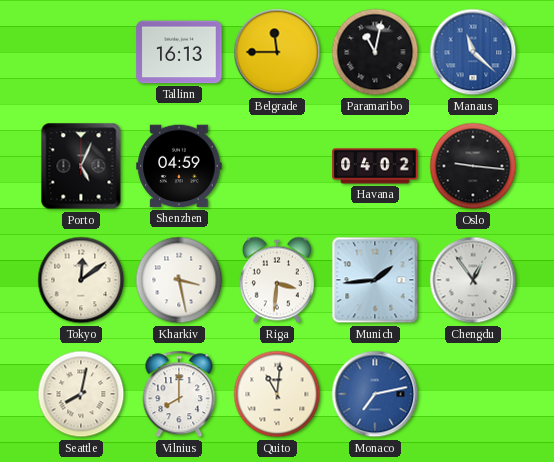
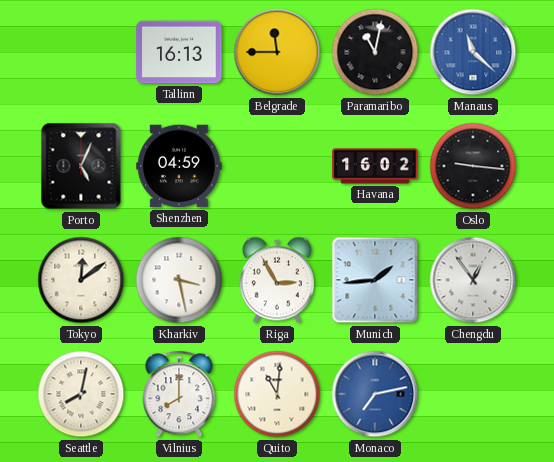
Havana: 04:02 -> 16:02
Riga: 3:31 -> 2:55
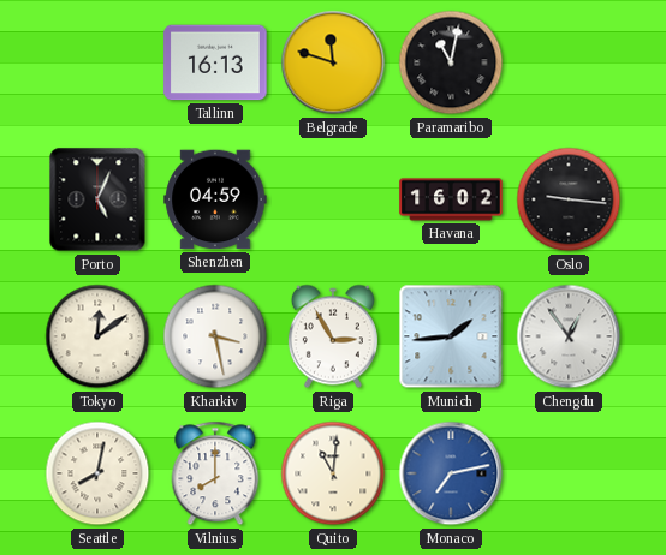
Belgrade: 11:45 -> 11:48
Manaus: 11:22 -> none
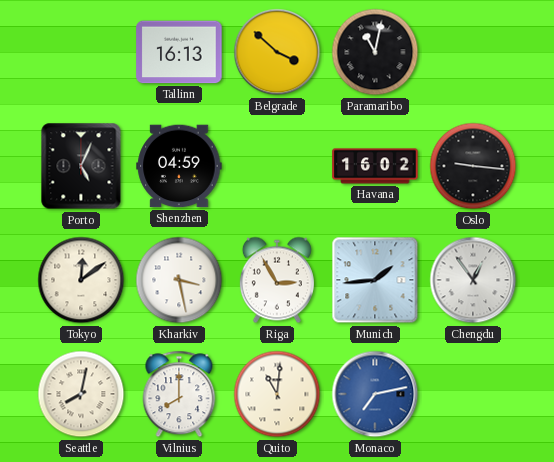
Belgrade: 11:48 -> 3:52
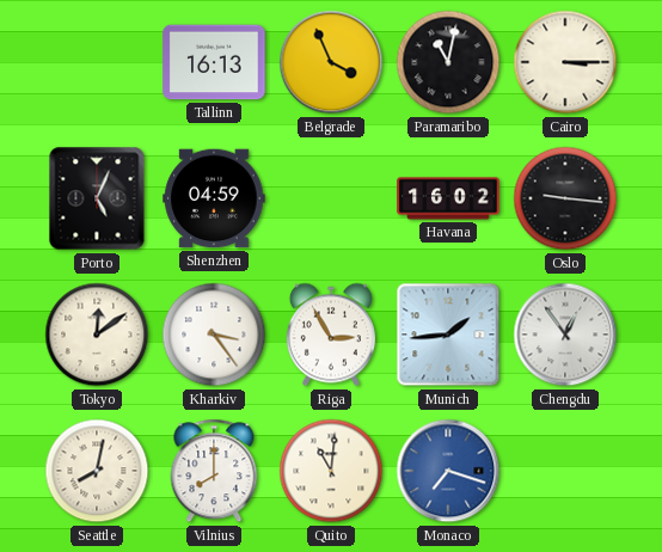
Belgrade: 3:52 -> 3:56
Cairo: none -> 3:15
Kharkiv: 3:28 -> 3:24
Monaco: 7:13 -> 7:18
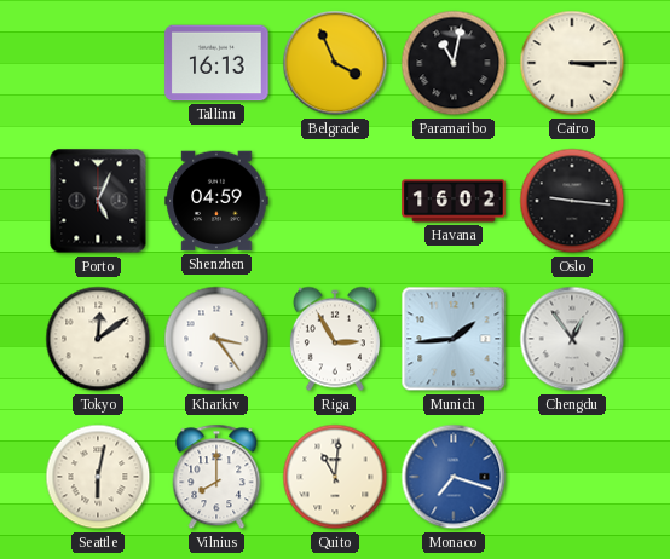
Seattle: 8:02 -> 6:02
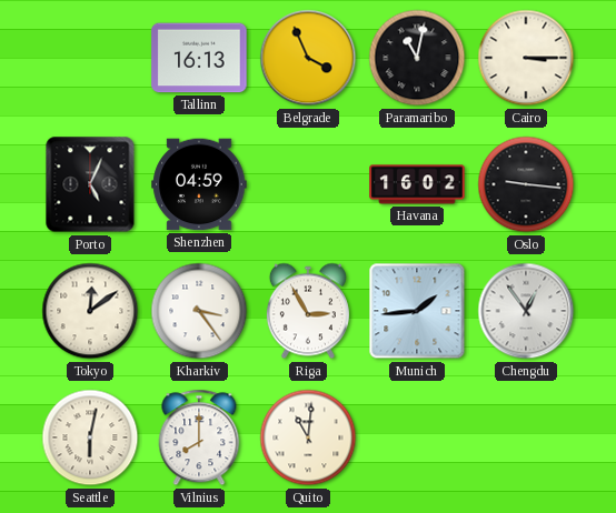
Monaco: 7:18 -> none
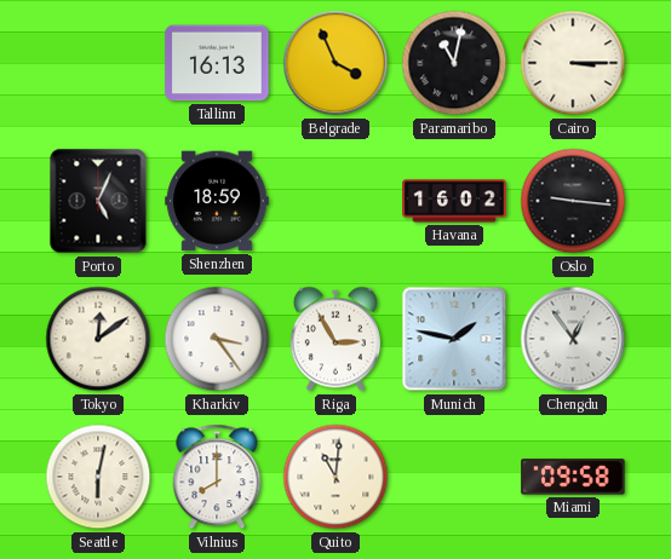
Shenzhen: 04:59 -> 18:59
Munich: 1:44 -> 1:47
Miami: none -> 09:58
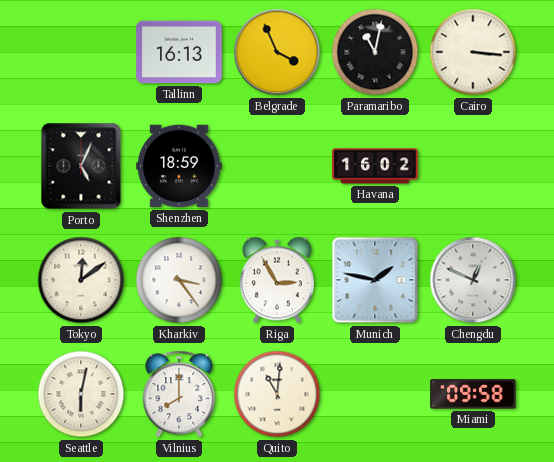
Cairo: 3:15 -> 3:16
Oslo: 9:16 -> none
Chengdu: 12:54 -> 12:49
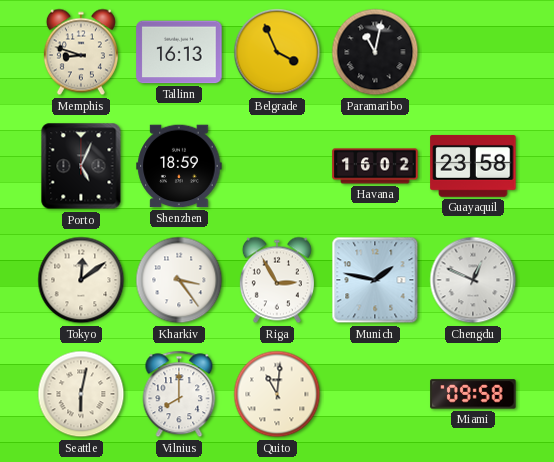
Memphis: none -> 8:48
Cairo: 3:16 -> none
Guayaquil: none -> 23:58
